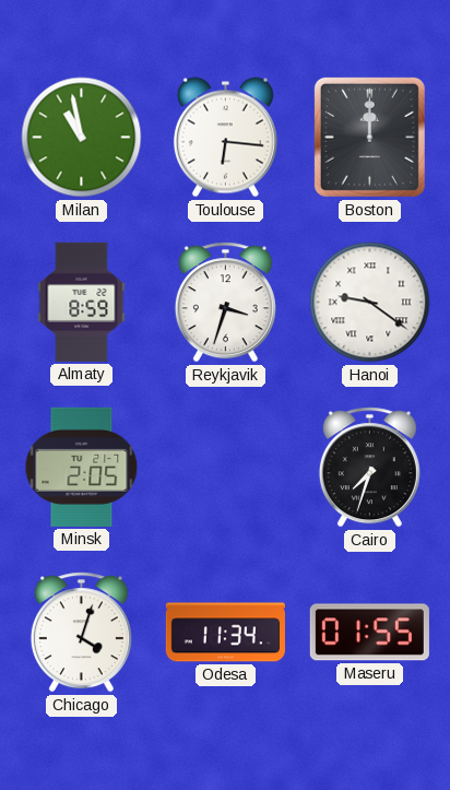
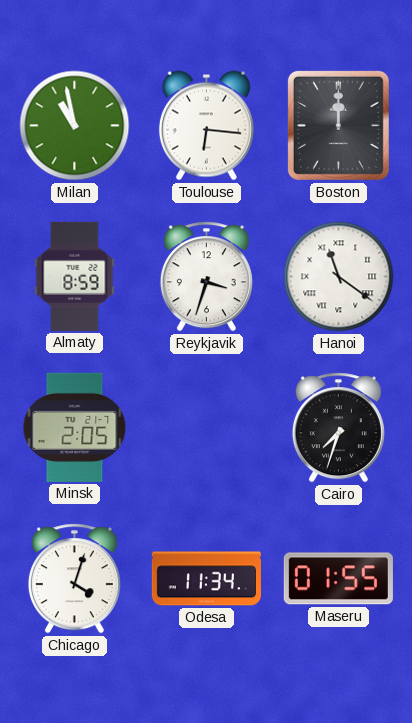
Hanoi: 9:21 -> 11:21
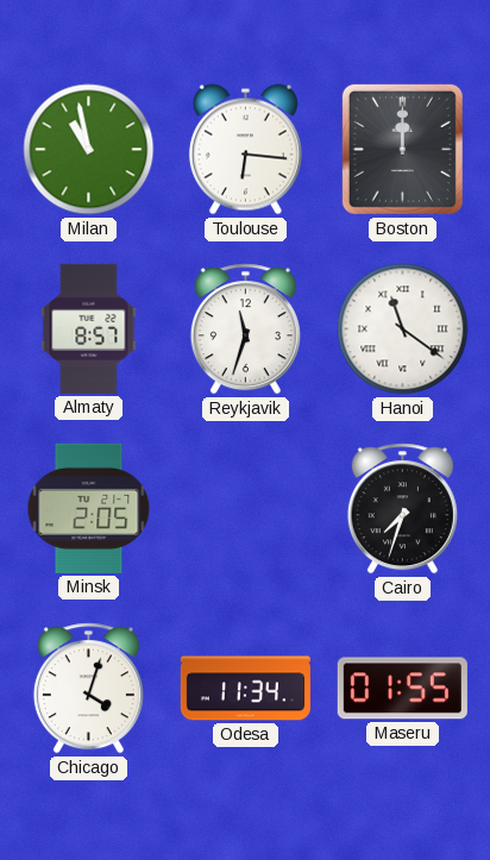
Almaty: 8:59 -> 8:57
Reykjavik: 3:33 -> 11:33
